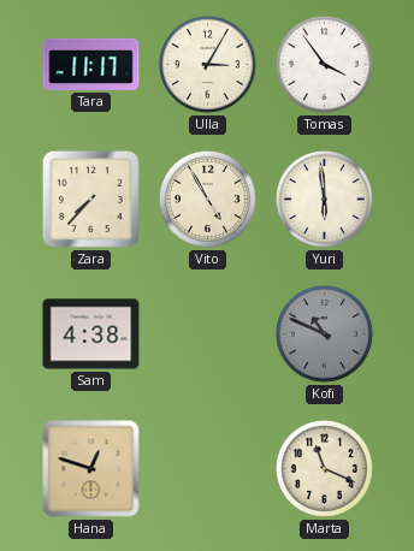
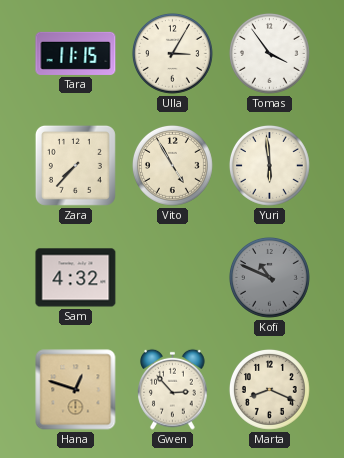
Tara: 11:17 -> 11:15
Sam: 4:38 -> 4:32
Gwen: none -> 2:53
Marta: 11:19 -> 8:19
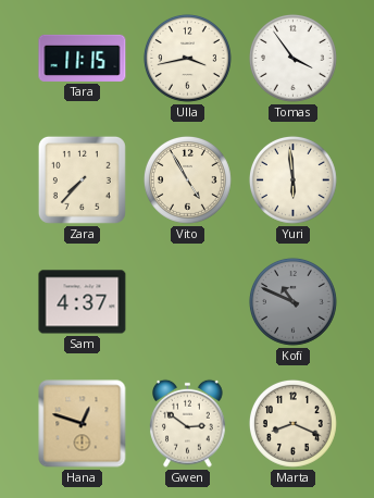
Ulla: 3:05 -> 3:43
Sam: 4:32 -> 4:37
Gwen: 2:53 -> 2:51
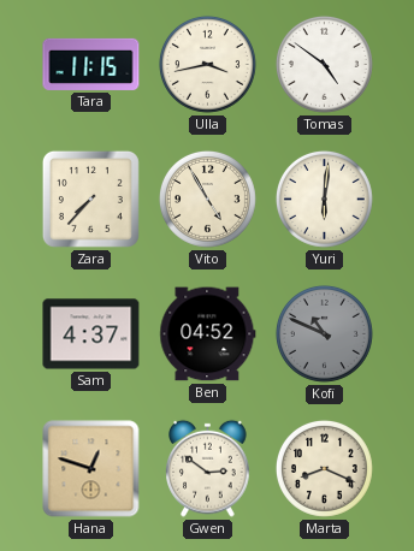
Tomas: 3:54 -> 4:51
Yuri: 5:59 -> 6:01
Ben: none -> 04:52
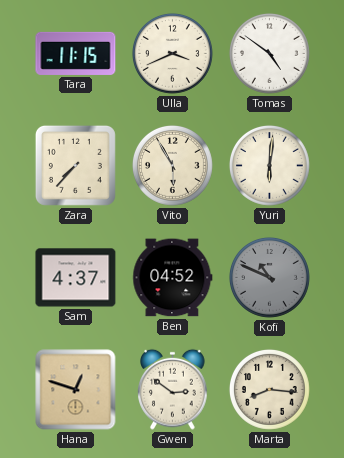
Ulla: 3:43 -> 3:41
Vito: 4:55 -> 5:55
Marta: 8:19 -> 8:16
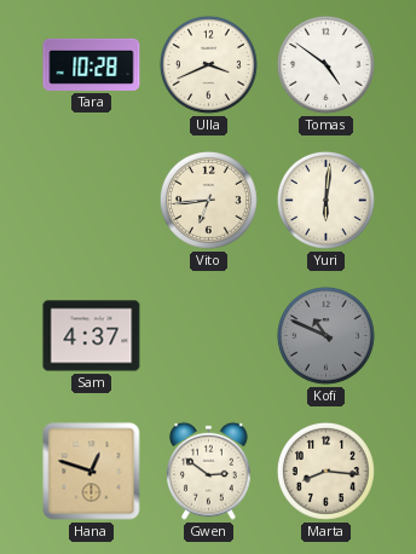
Tara: 11:15 -> 10:28
Zara: 7:37 -> none
Vito: 5:55 -> 6:44
Ben: 04:52 -> none
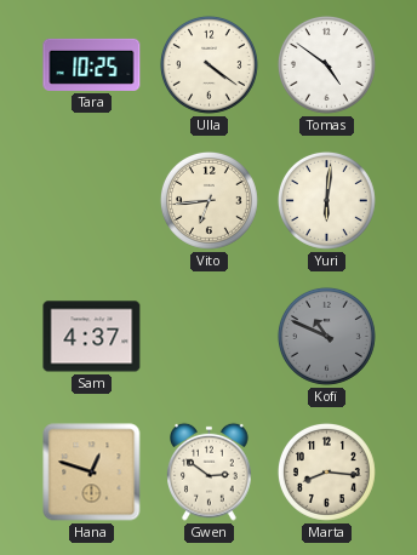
Tara: 10:28 -> 10:25
Ulla: 3:41 -> 4:21
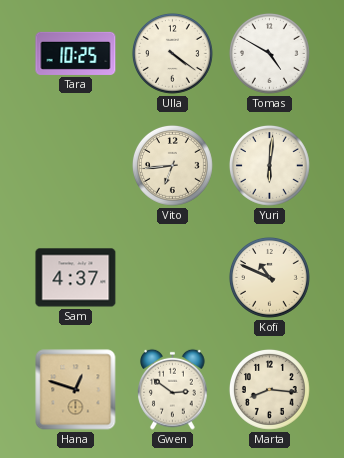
Tomas: 4:51 -> 4:50
Kofi dial: grey -> cream
